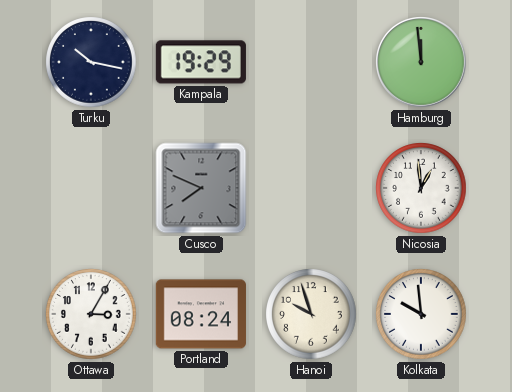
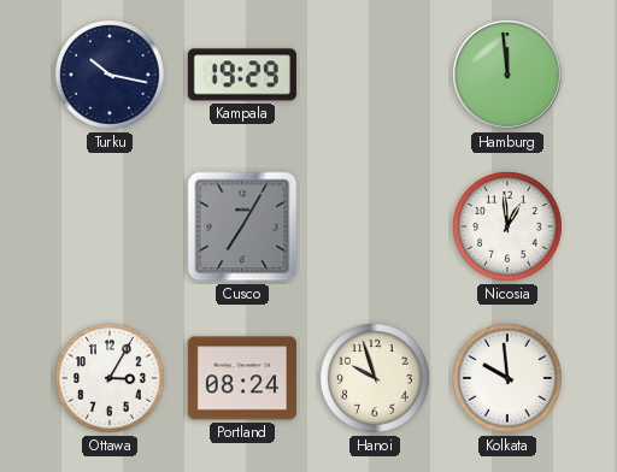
Cusco: 7:49 -> 7:05
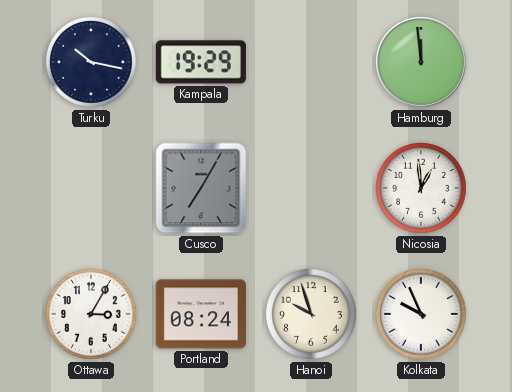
Kolkata: 9:59 -> 9:56
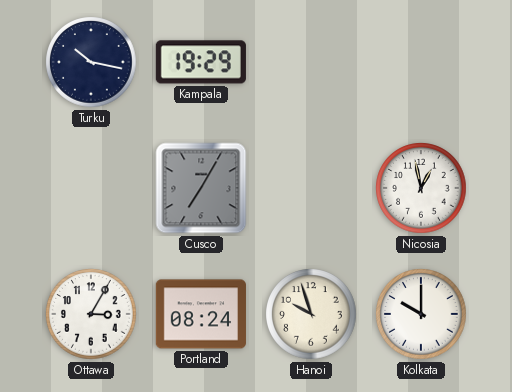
Hamburg: 11:59 -> none
Nicosia: 12:59 -> 12:58
Kolkata: 9:56 -> 10:00
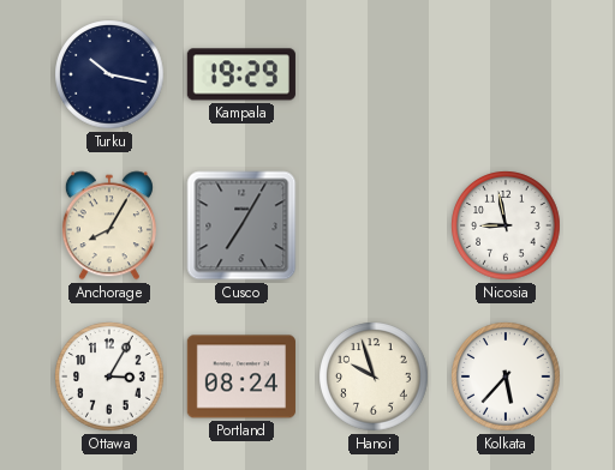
Anchorage: none -> 8:05
Nicosia: 12:58 -> 8:58
Kolkata: 10:00 -> 5:37
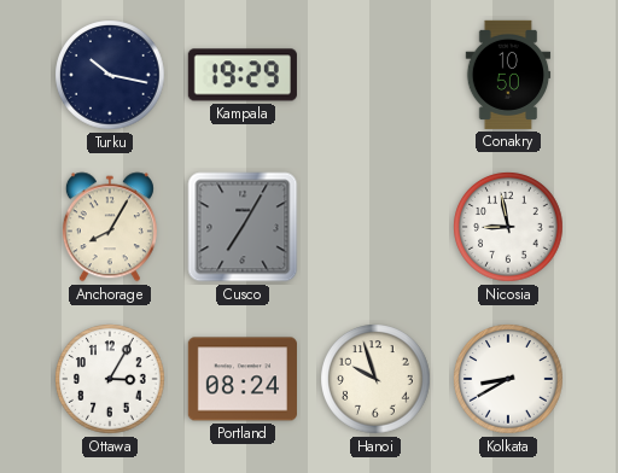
Conakry: none -> 10:50
Kolkata: 5:37 -> 8:40
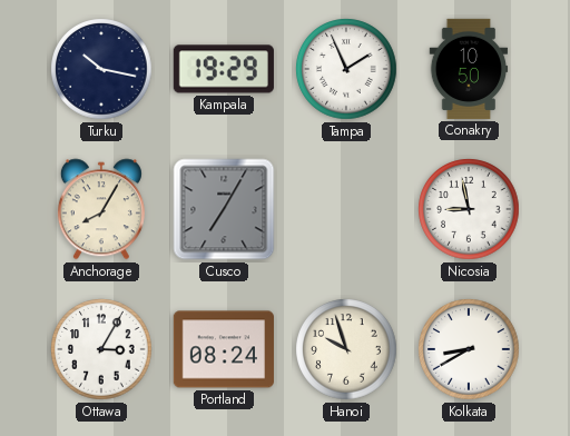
Tampa: none -> 1:56
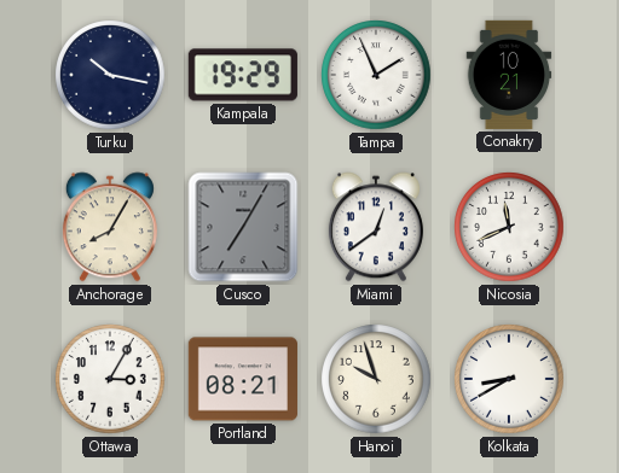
Conakry: 10:50 -> 10:21
Miami: none -> 12:39
Nicosia: 8:58 -> 11:41
Portland: 08:24 -> 08:21
